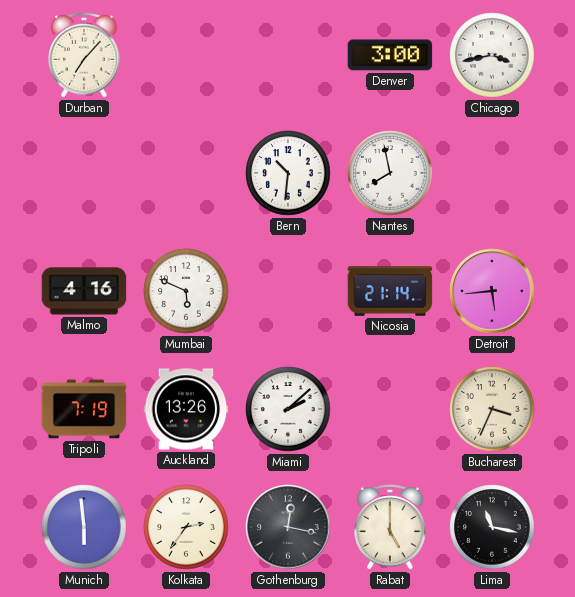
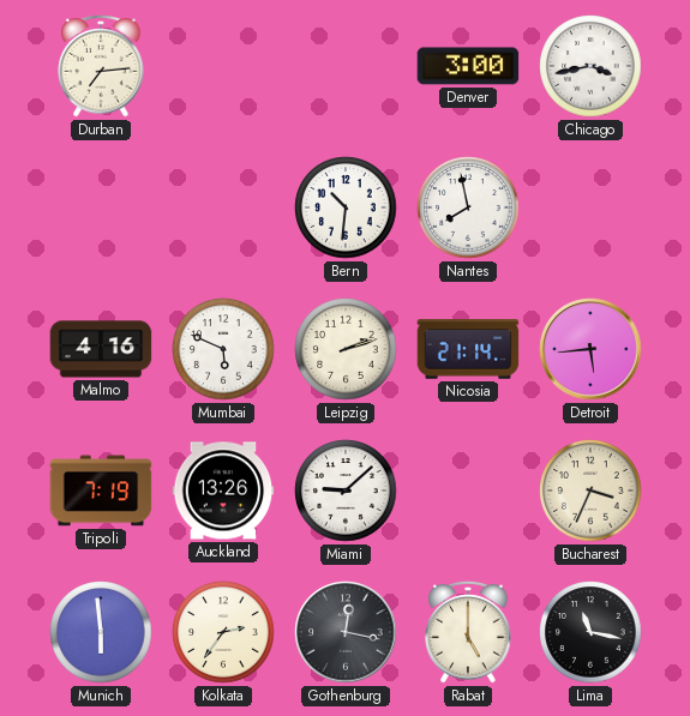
Durban: 7:07 -> 7:14
Leipzig: none -> 2:12
Miami: 2:08 -> 9:08
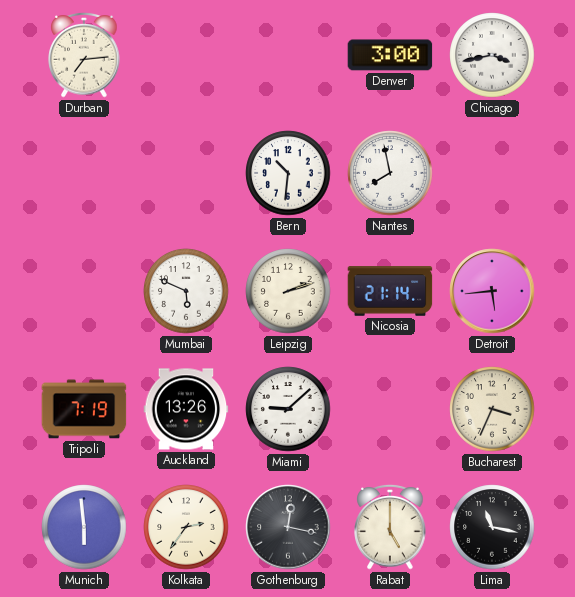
Malmo: 4:16 -> none
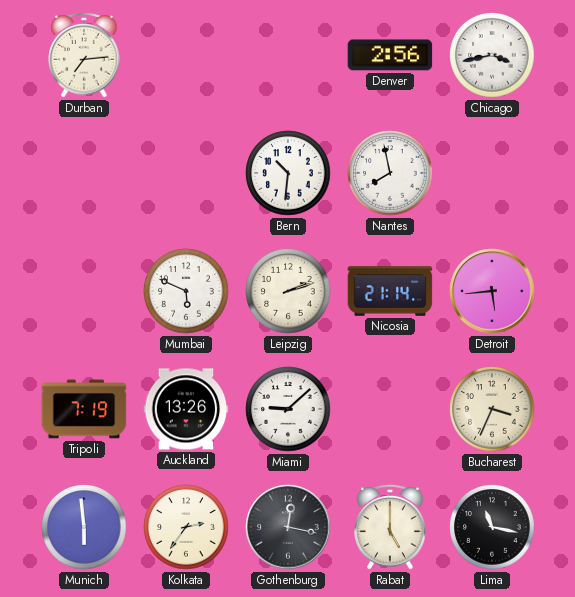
Denver: 3:00 -> 2:56
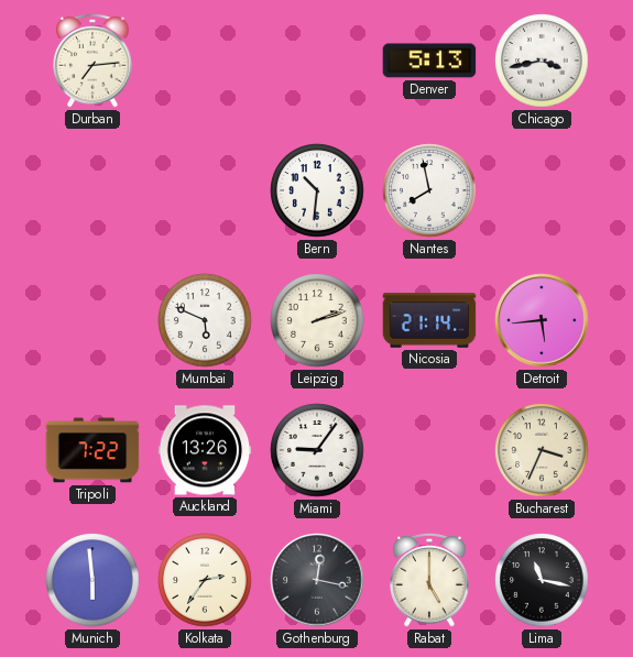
Denver: 2:56 -> 5:13
Tripoli: 7:19 -> 7:22
Miami: 9:08 -> 9:06
